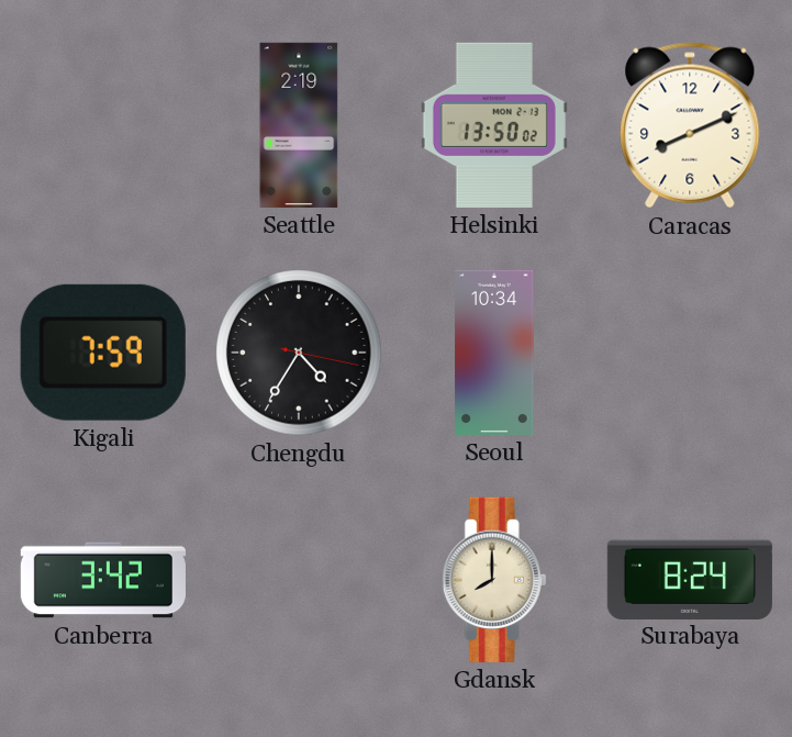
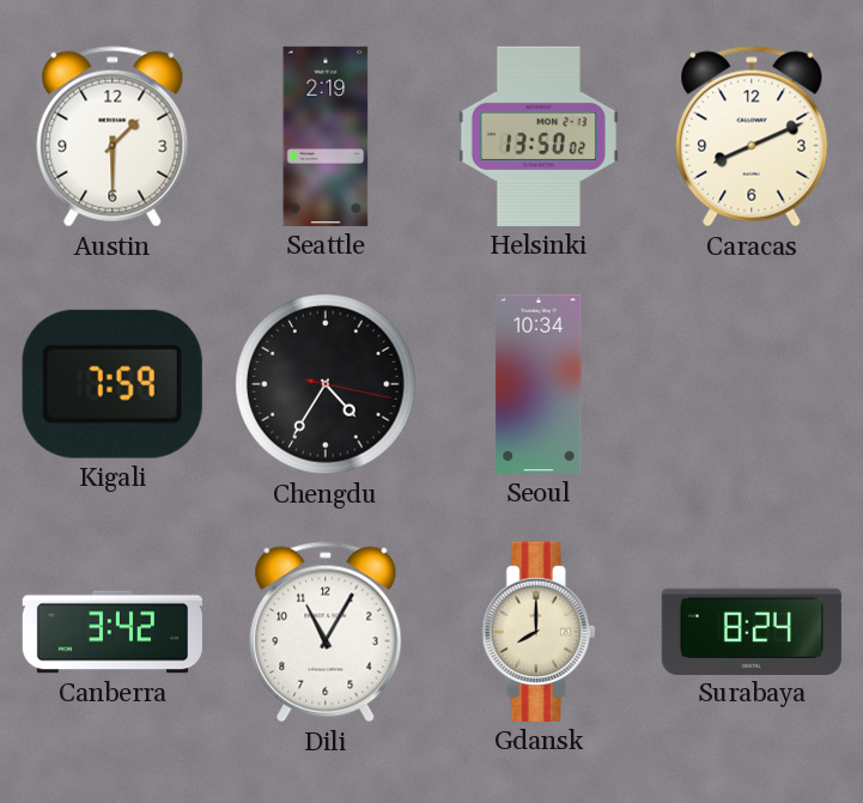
Austin: none -> 1:30
Dili: none -> 11:05
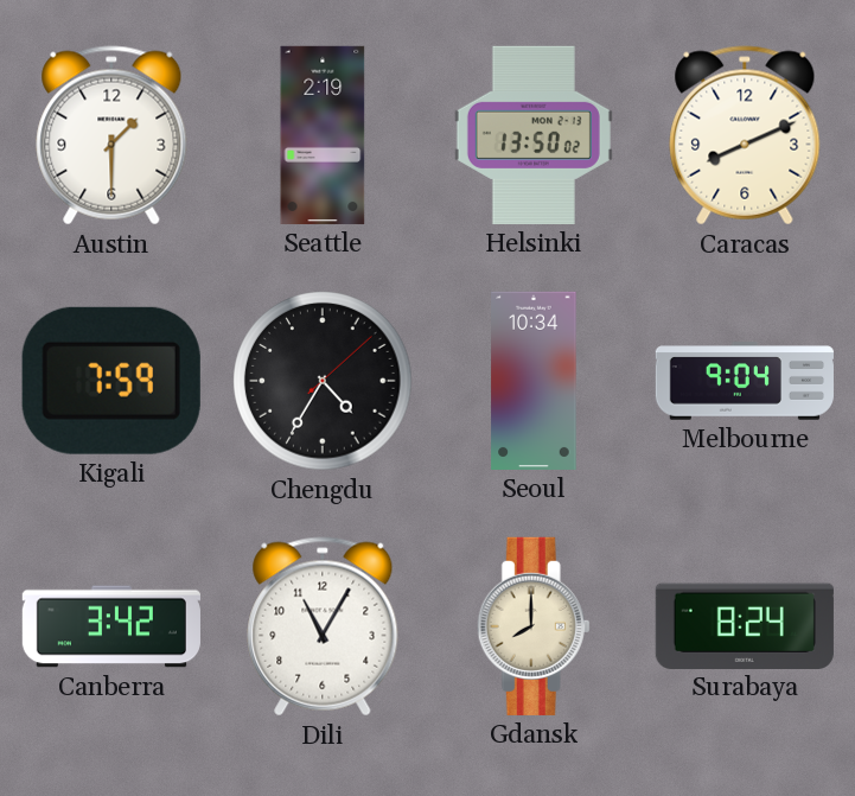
Chengdu: 4:35:17 -> 4:35:08
Melbourne: none -> 9:04
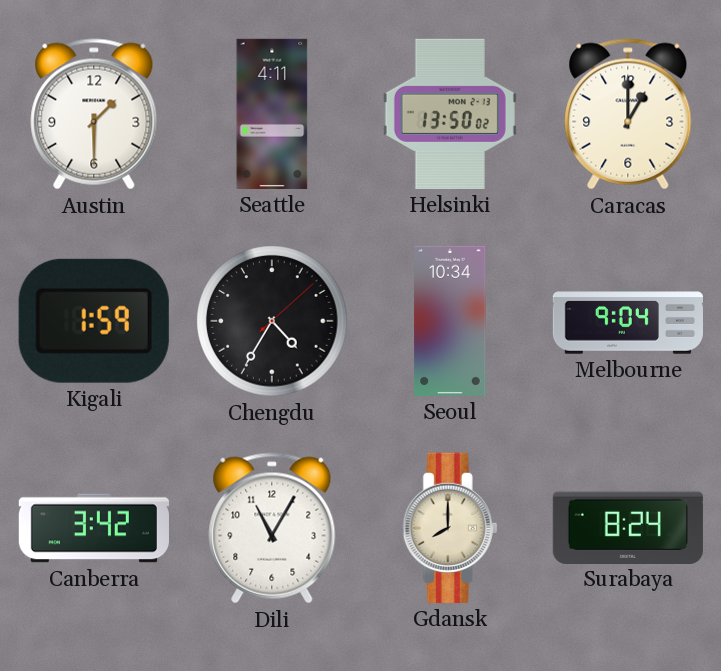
Seattle: 2:19 -> 4:11
Caracas: 8:11 -> 1:00
Kigali: 7:59 -> 1:59
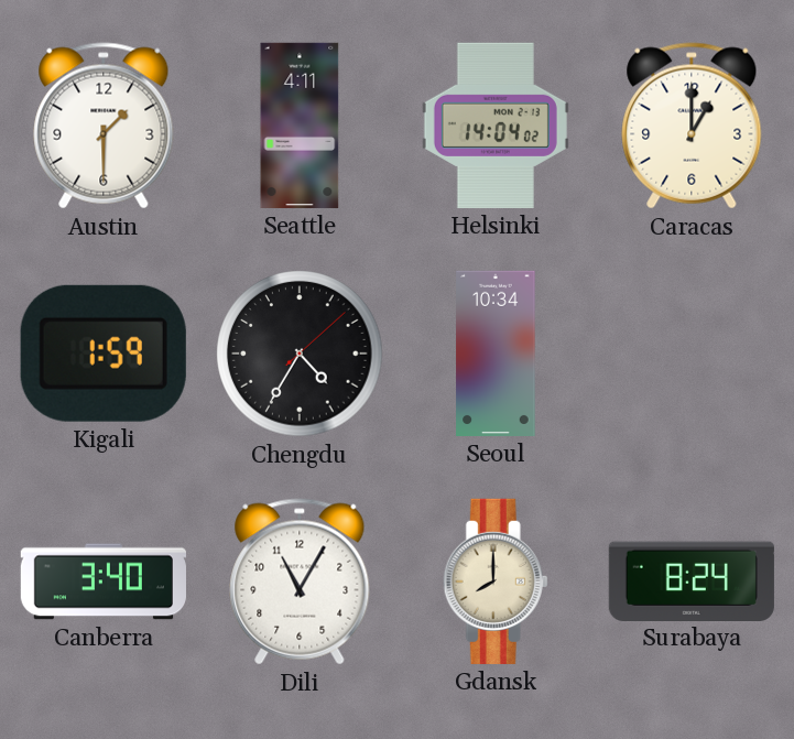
Helsinki: 13:50 -> 14:04
Melbourne: 9:04 -> none
Canberra: 3:42 -> 3:40
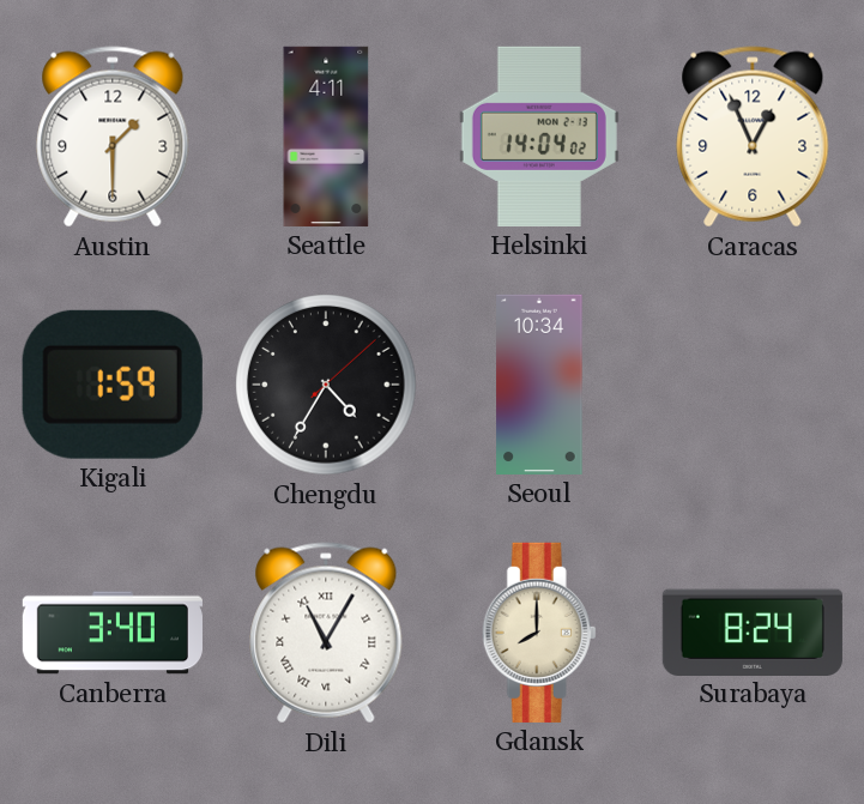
Caracas: 1:00 -> 12:56
Dili numerals: Arabic -> Roman
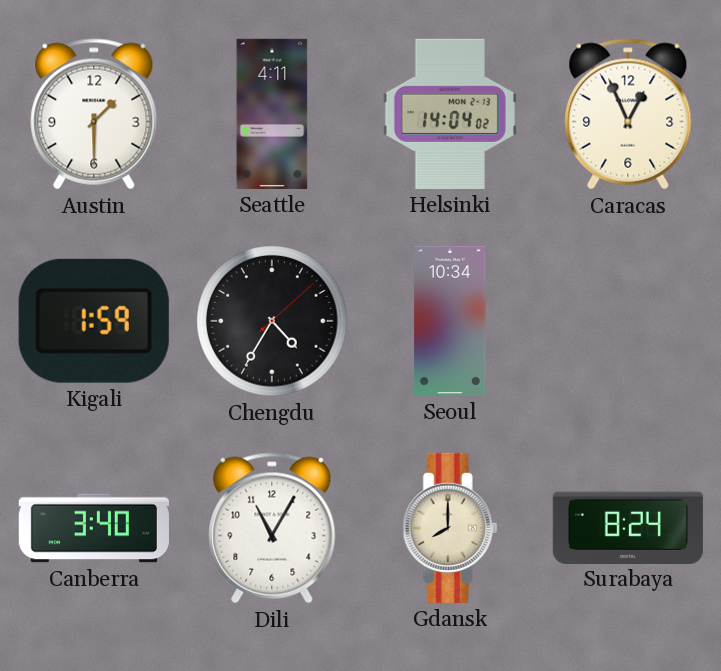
Dili numerals: Roman -> Arabic
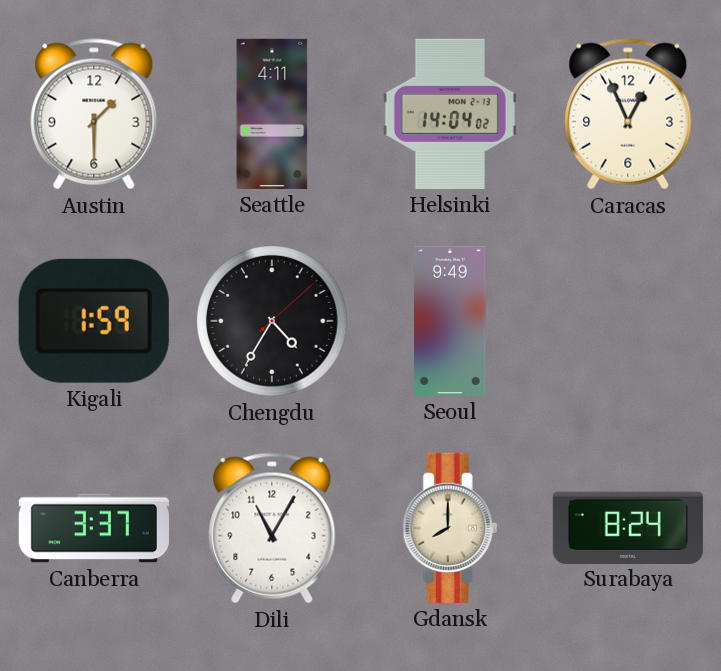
Seoul: 10:34 -> 9:49
Canberra: 3:40 -> 3:37
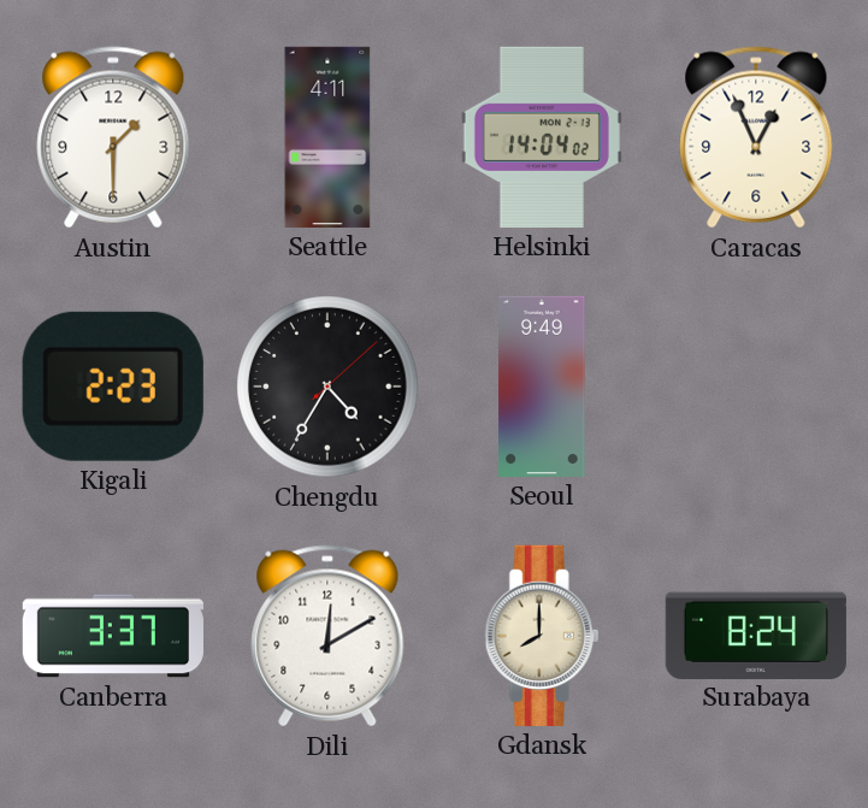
Kigali: 1:59 -> 2:23
Dili: 11:05 -> 12:10
